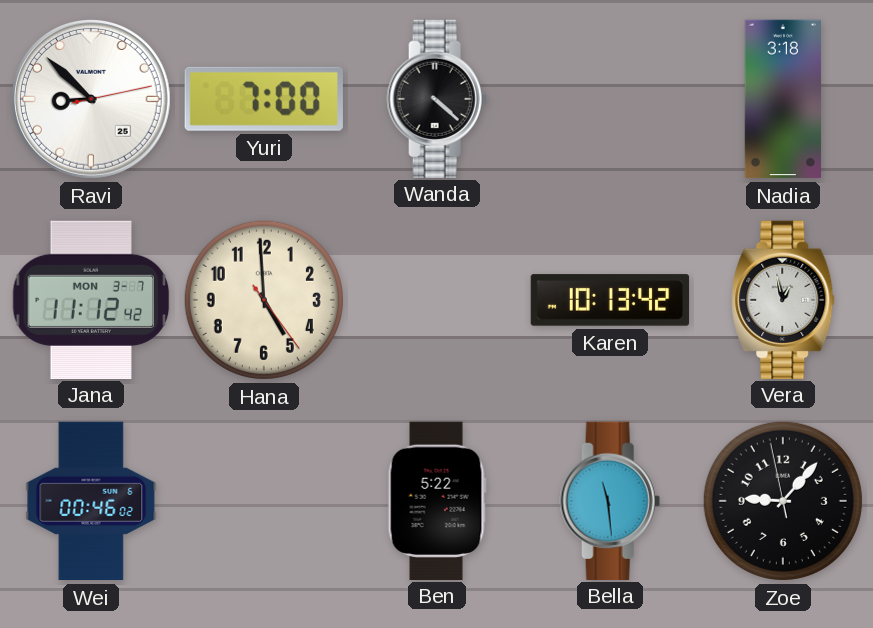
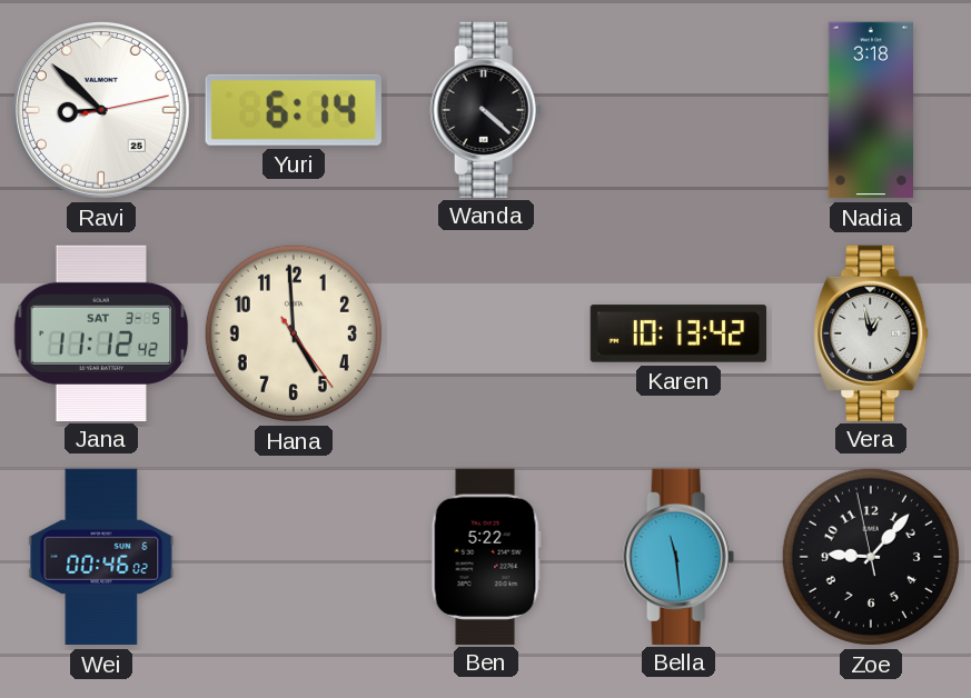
Yuri: 7:00 -> 6:14
Jana date: MON 3-7 -> SAT 3-5
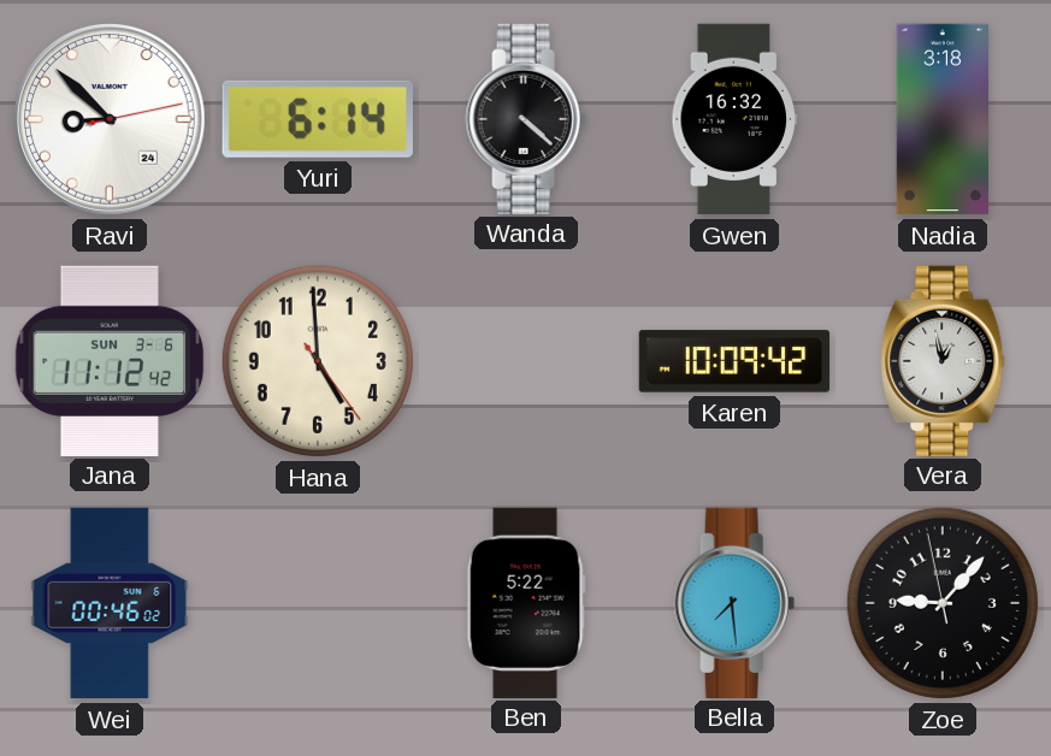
Ravi date: 25 -> 24
Gwen: none -> 16:32
Jana date: SAT 3-5 -> SUN 3-6
Karen: 10:13 -> 10:09
Bella: 11:29 -> 7:29
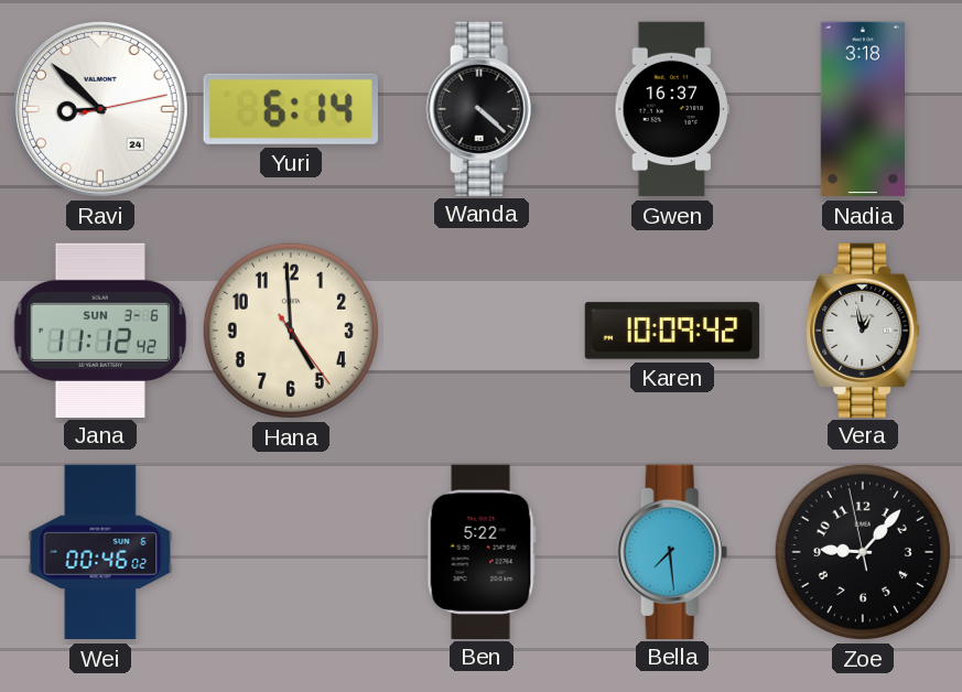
Gwen: 16:32 -> 16:37
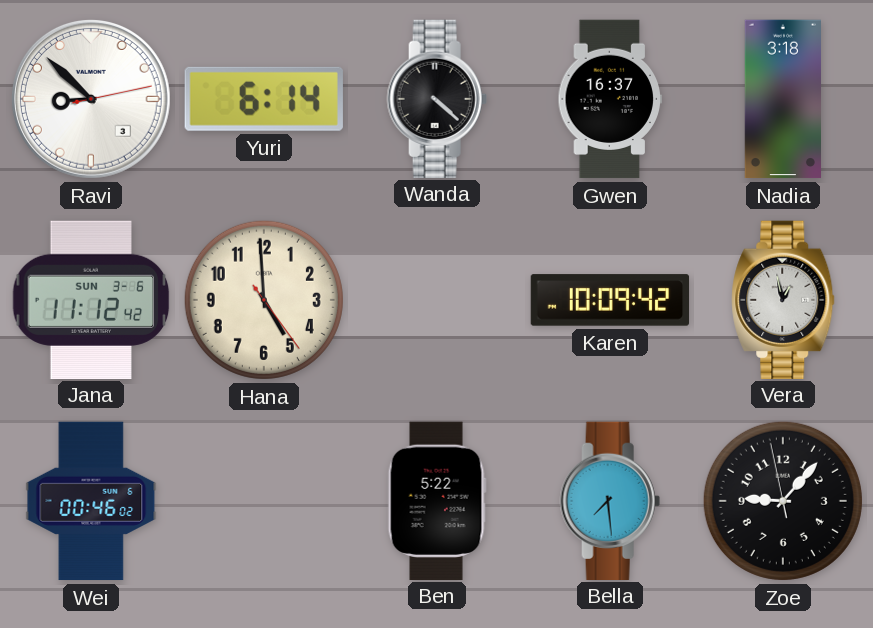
Ravi date: 24 -> 3
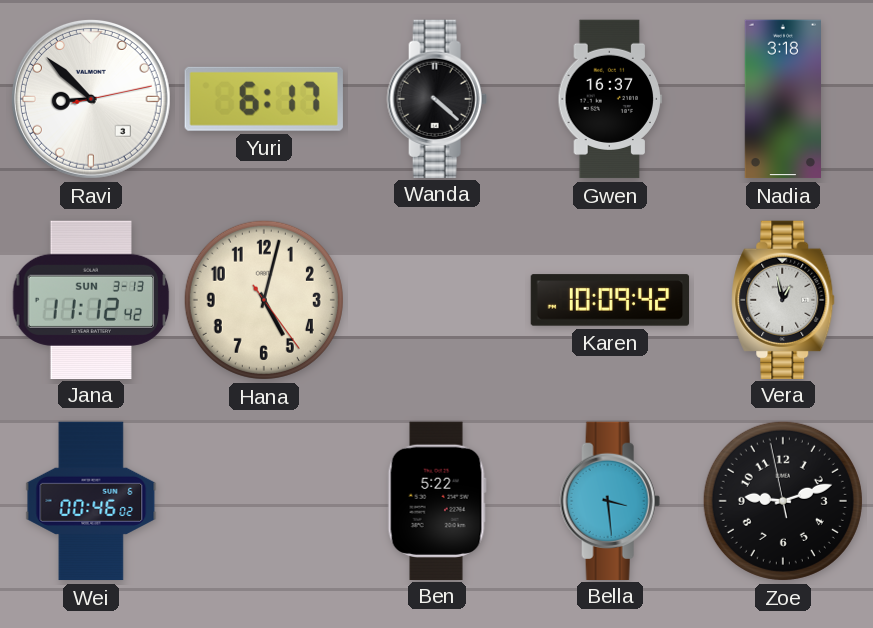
Yuri: 6:14 -> 6:17
Jana date: SUN 3-6 -> SUN 3-13
Hana: 4:59 -> 5:02
Bella: 7:29 -> 3:29
Zoe: 9:06 -> 9:11
